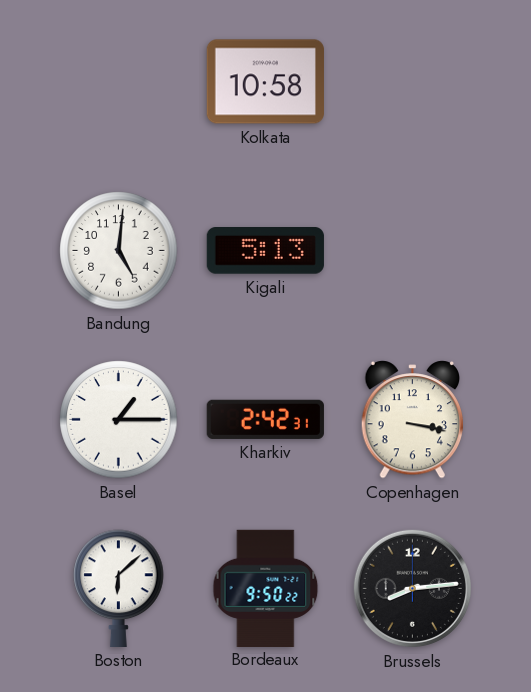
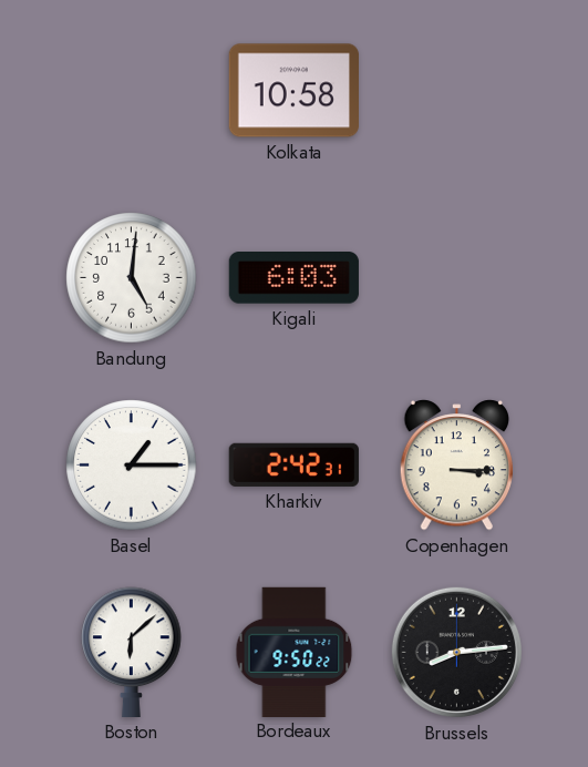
Kigali: 5:13 -> 6:03
Copenhagen: 3:17 -> 3:15
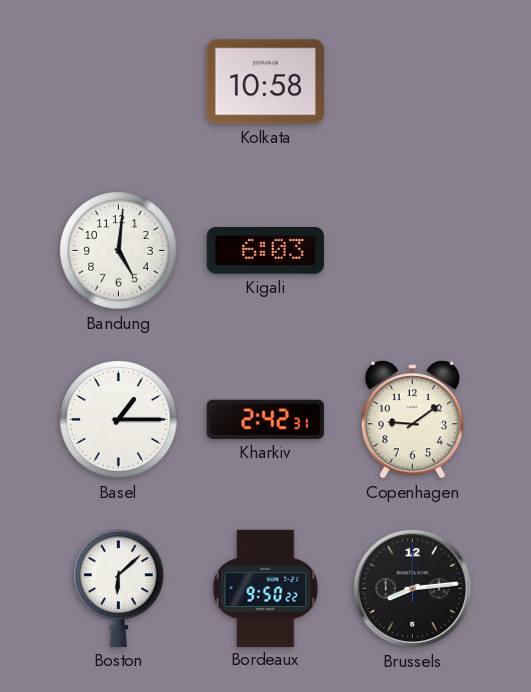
Copenhagen: 3:15 -> 9:09
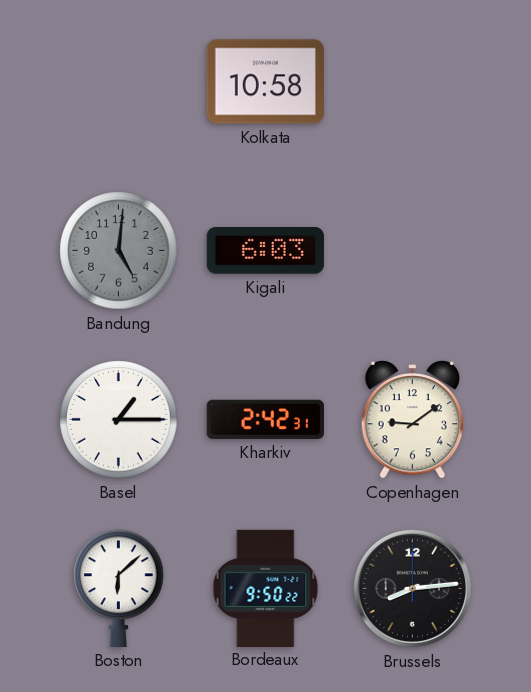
Bandung dial: white -> grey
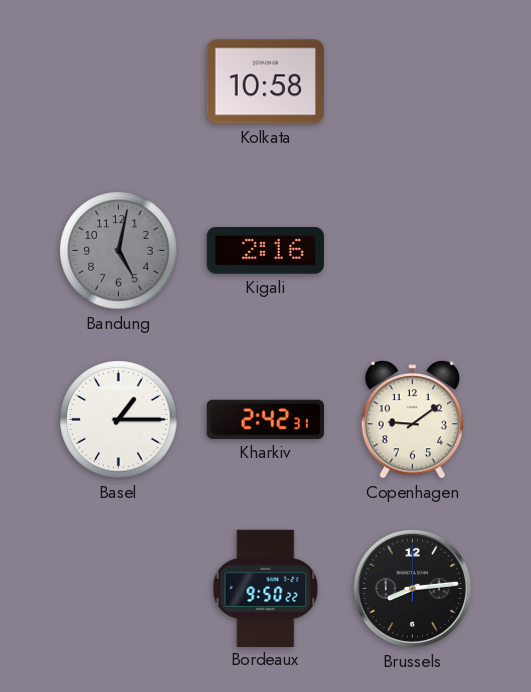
Bandung: 5:01 -> 5:02
Kigali: 6:03 -> 2:16
Boston: 6:08 -> none
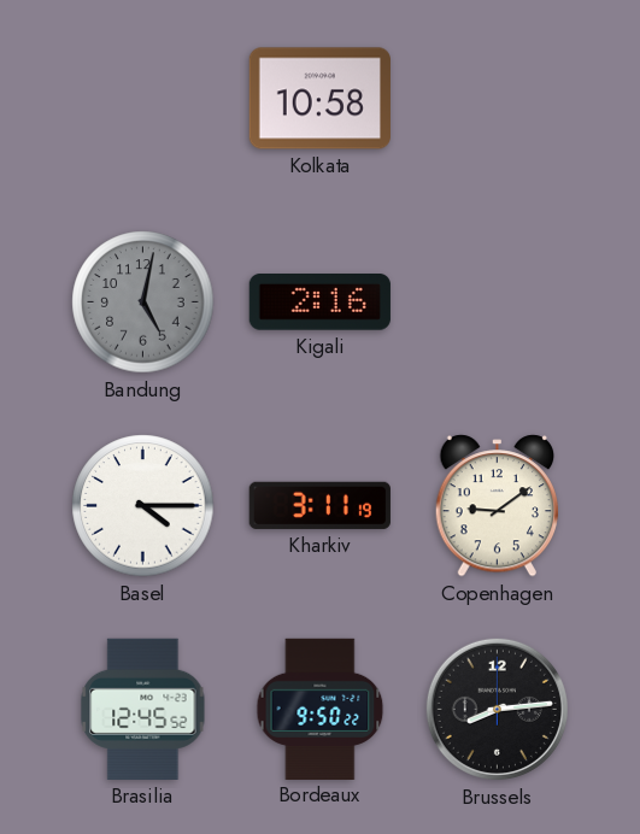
Basel: 1:15 -> 4:15
Kharkiv: 2:42 -> 3:11
Brasilia: none -> 12:45
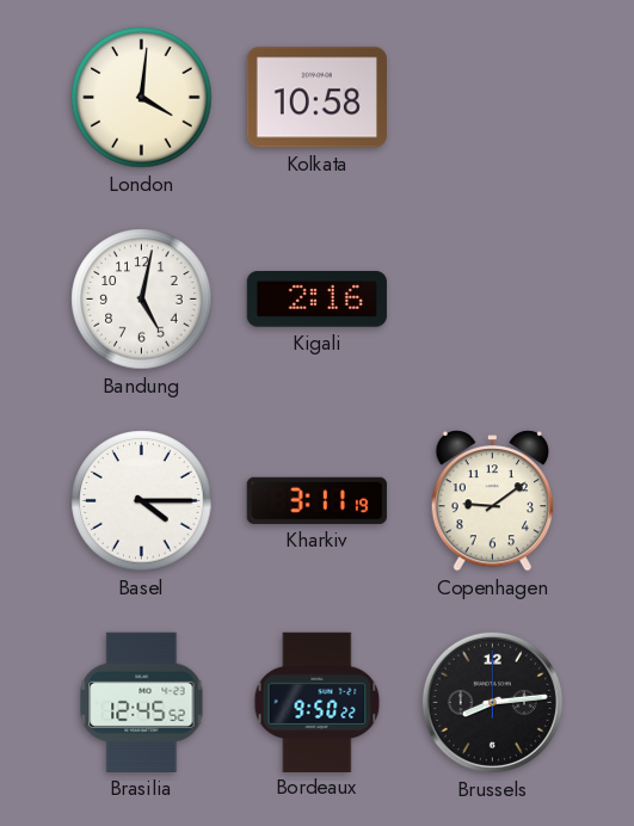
London: none -> 4:01
Bandung dial: grey -> white
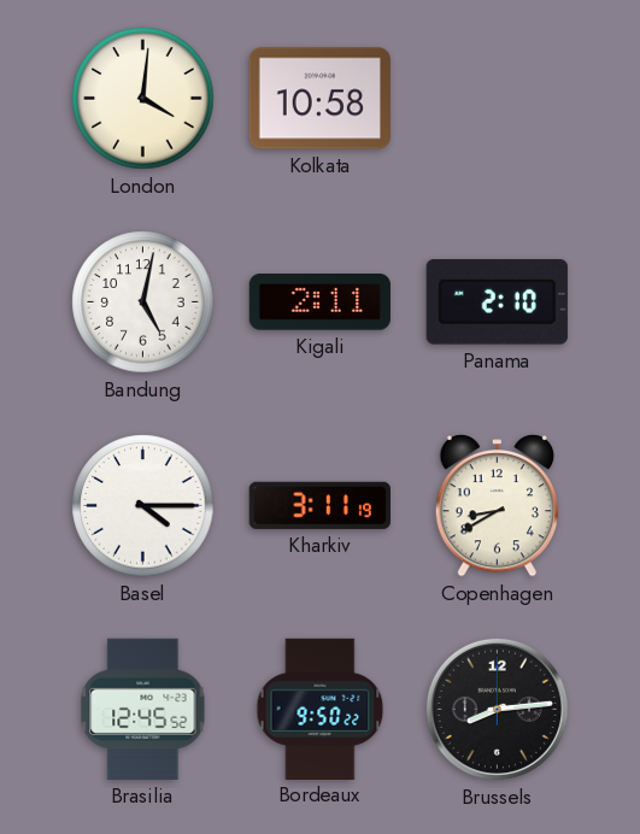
Kigali: 2:16 -> 2:11
Panama: none -> 2:10
Copenhagen: 9:09 -> 8:40
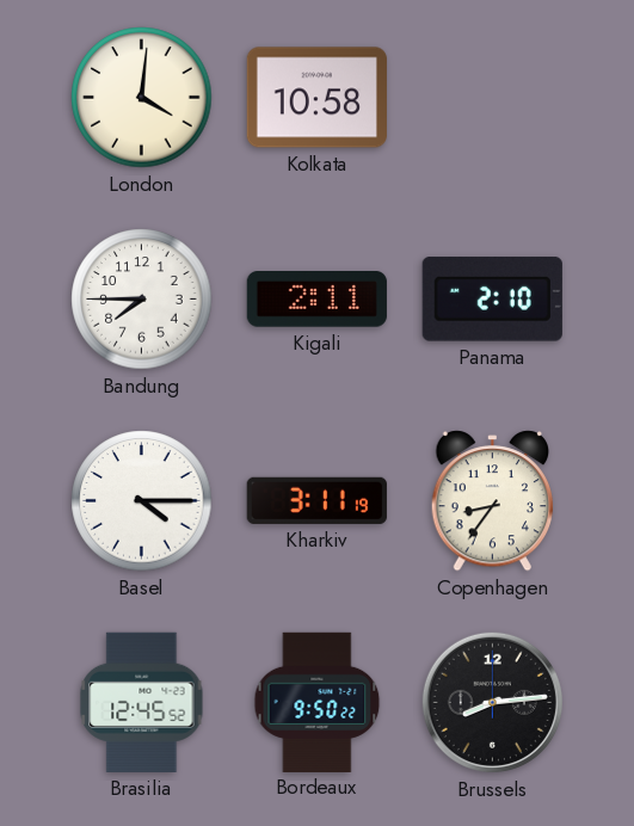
Bandung: 5:02 -> 7:45
Copenhagen: 8:40 -> 8:36
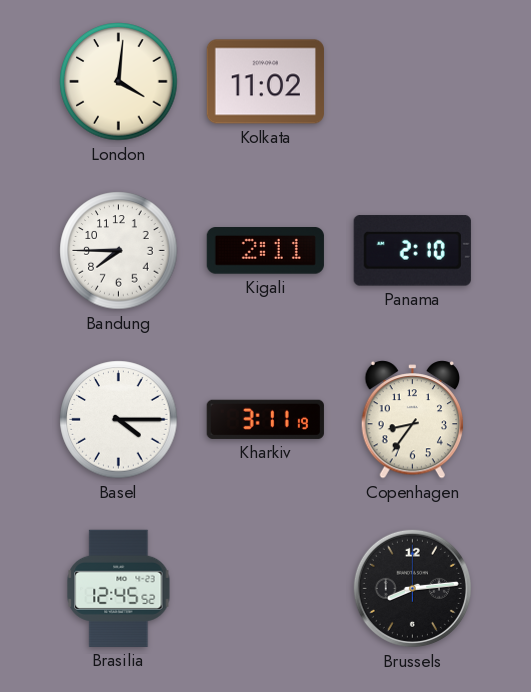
Kolkata: 10:58 -> 11:02
Bordeaux: 9:50 -> none
